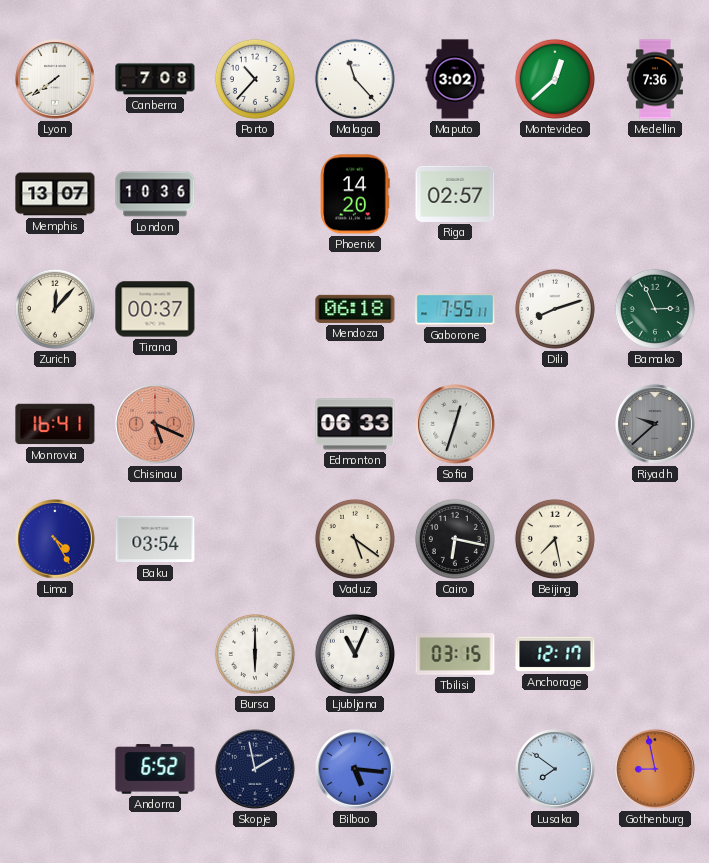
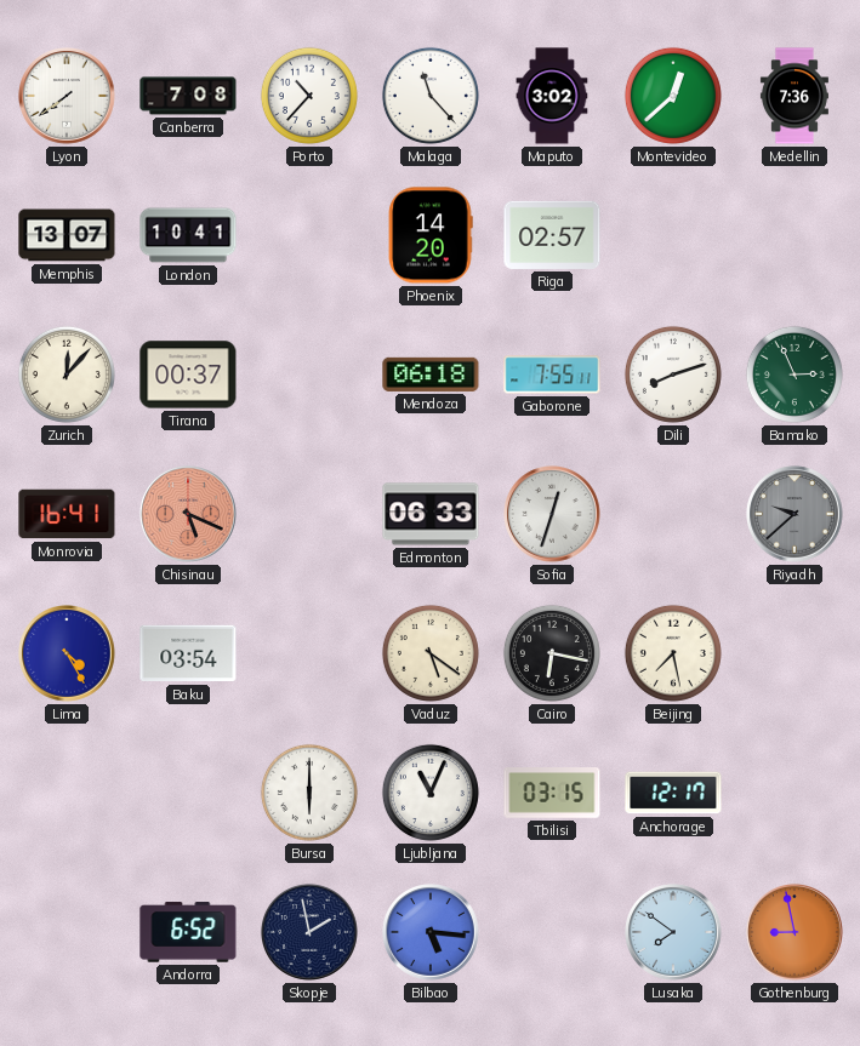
London: 10:36 -> 10:41
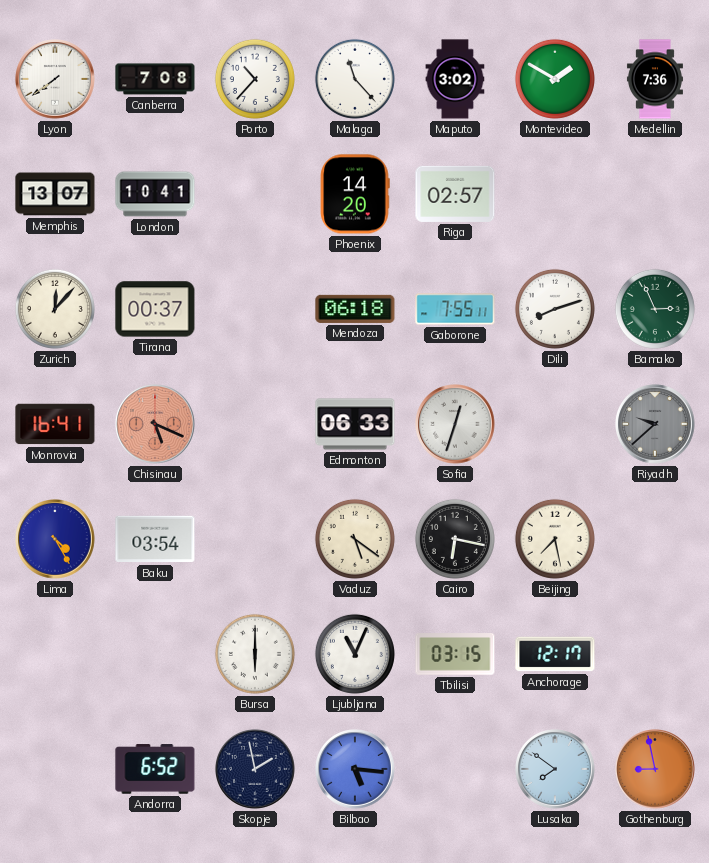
Montevideo: 12:38 -> 1:50
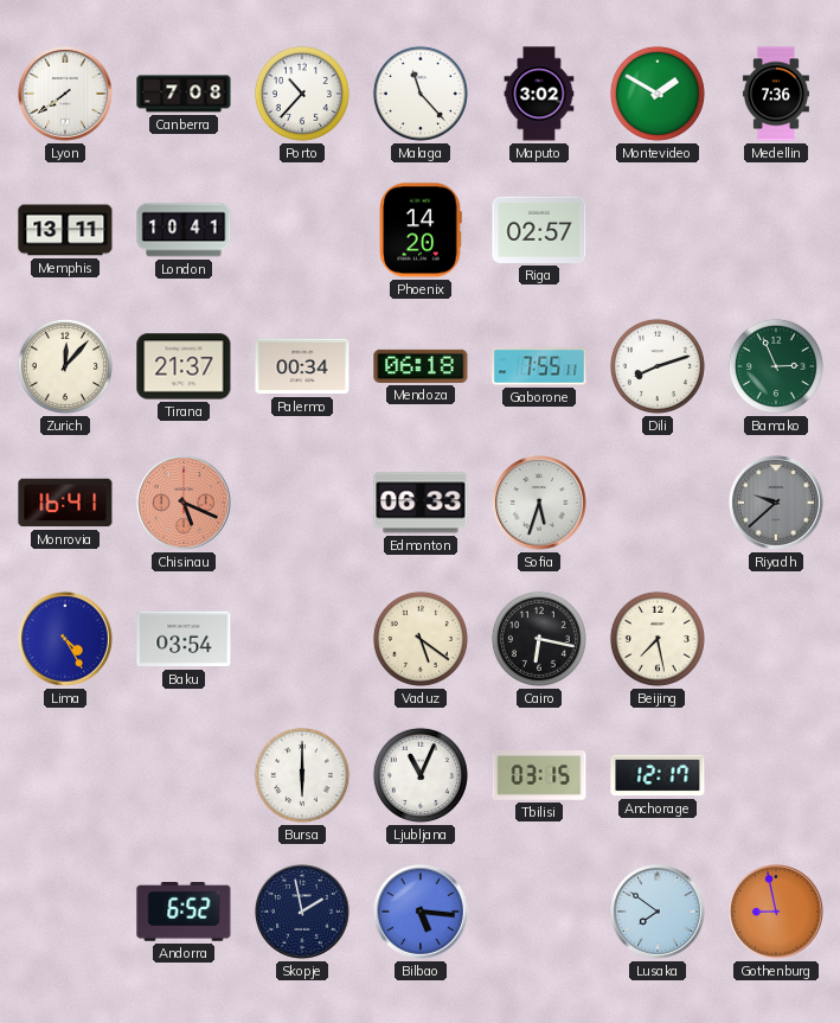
Memphis: 13:07 -> 13:11
Tirana: 00:37 -> 21:37
Palermo: none -> 00:34
Sofia: 12:33 -> 5:33
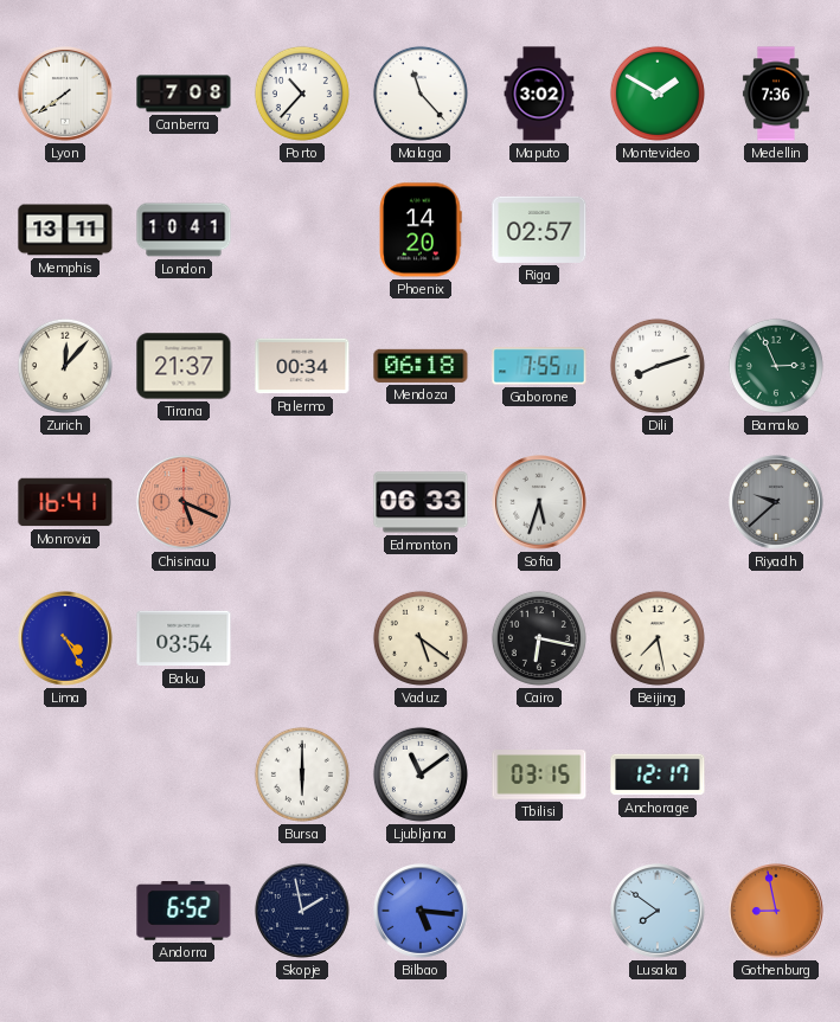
Ljubljana: 11:04 -> 11:09
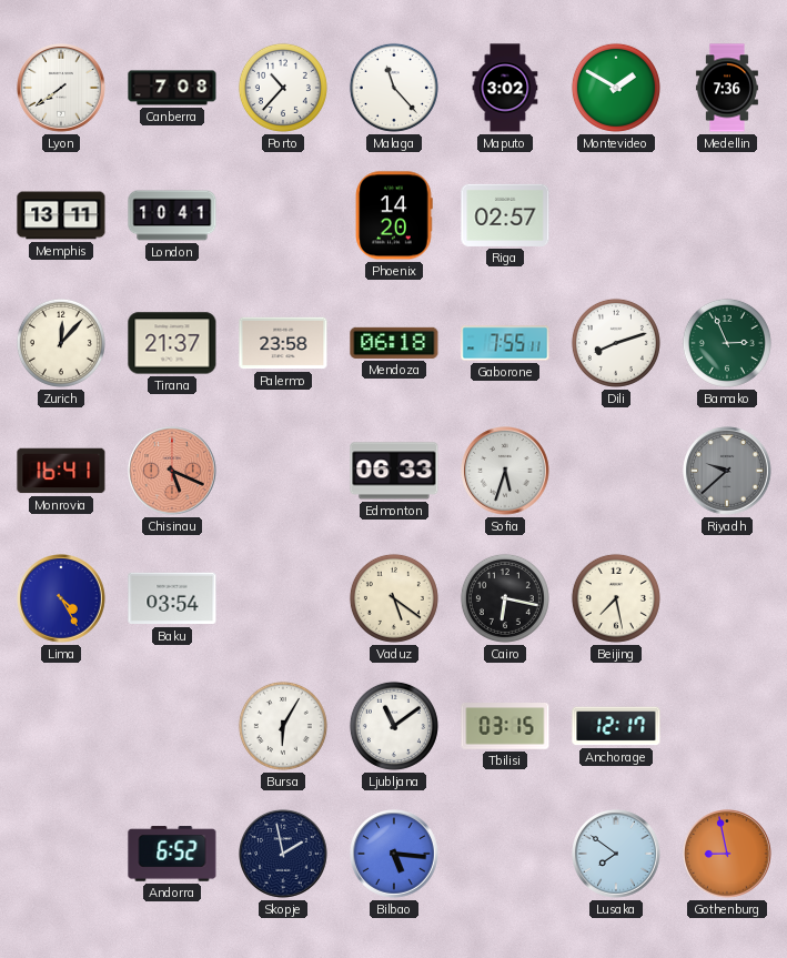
Palermo: 00:34 -> 23:58
Bursa: 6:00 -> 6:05
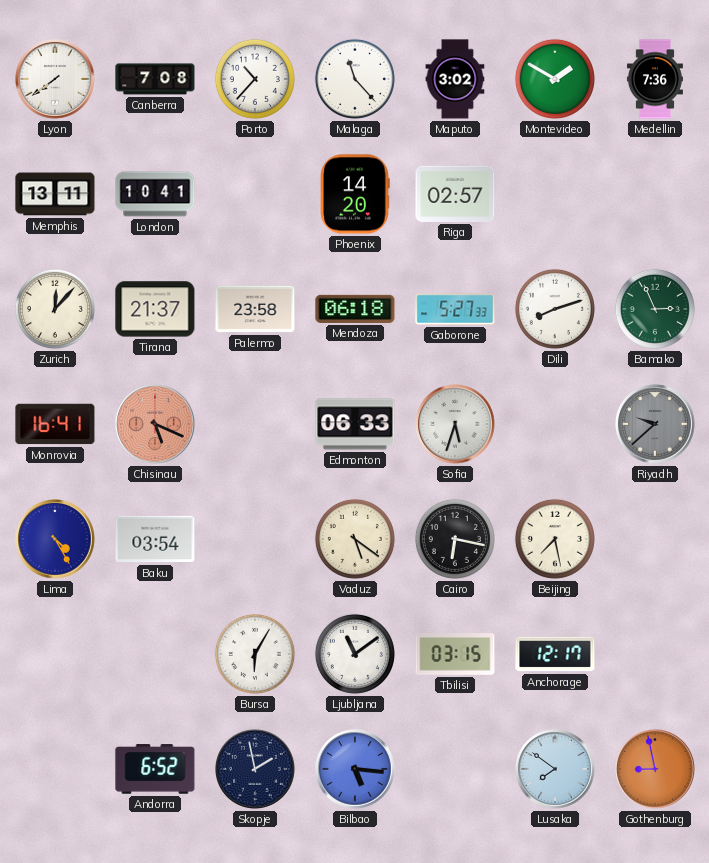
Gaborone: 7:55 -> 5:27
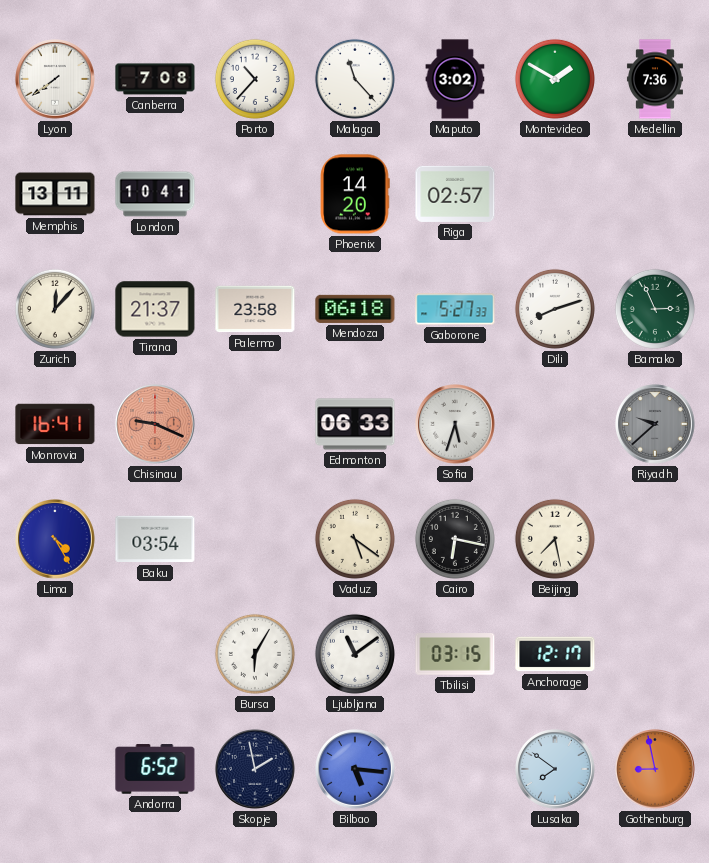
Chisinau: 5:19 -> 9:19
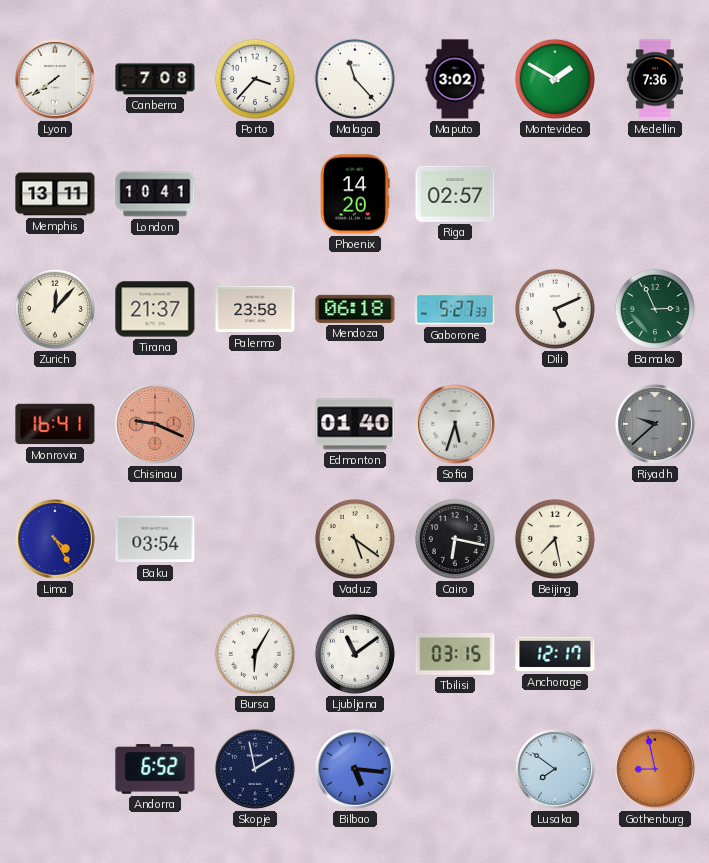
Porto: 10:37 -> 3:37
Dili: 8:12 -> 5:11
Edmonton: 06:33 -> 01:40
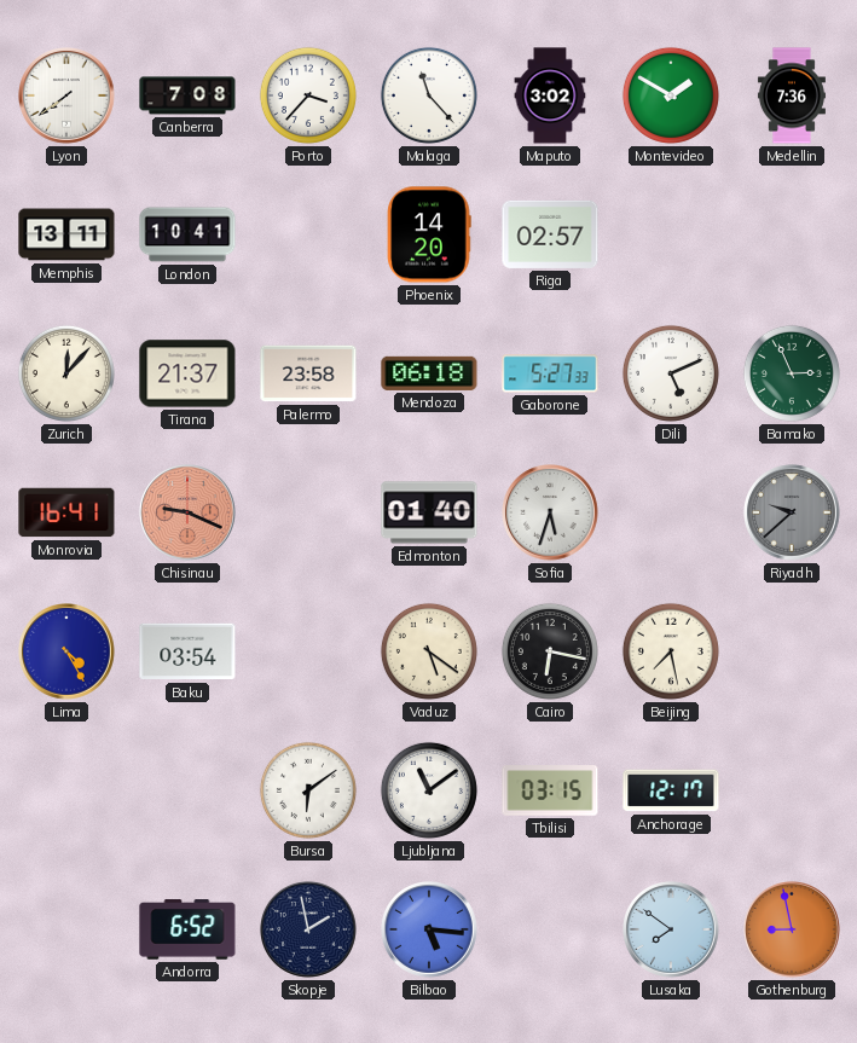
Bursa: 6:05 -> 6:09
